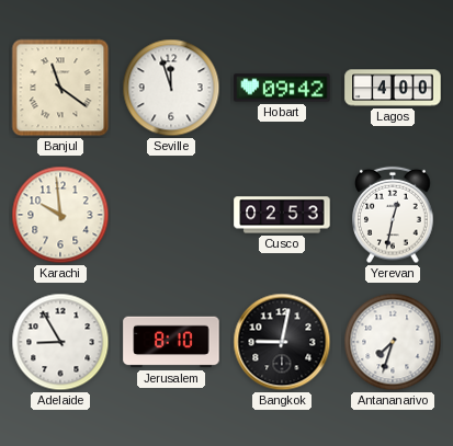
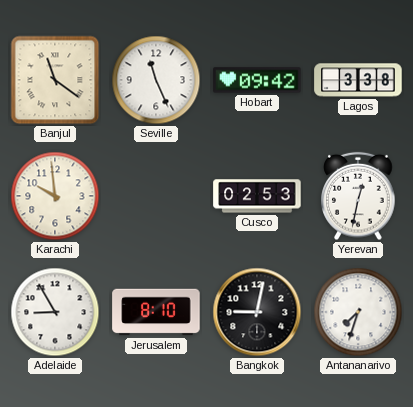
Seville: 11:57 -> 11:26
Lagos: 4:00 -> 3:38
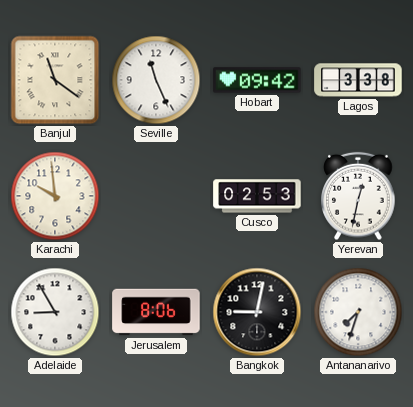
Jerusalem: 8:10 -> 8:06
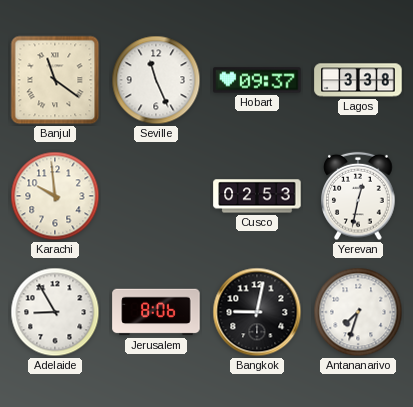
Hobart: 09:42 -> 09:37
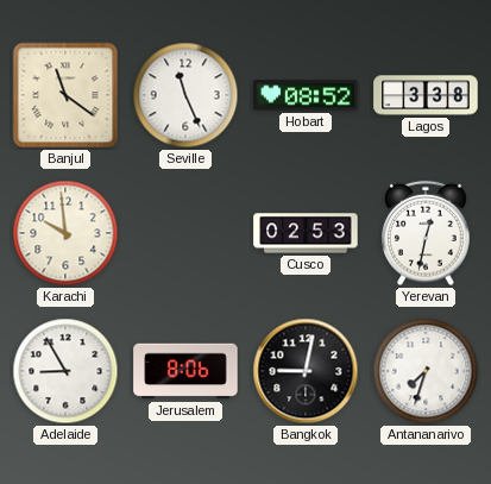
Hobart: 09:37 -> 08:52
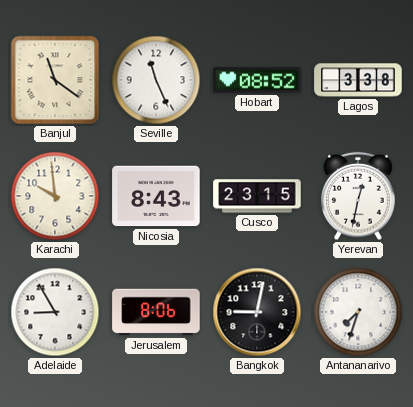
Nicosia: none -> 8:43
Cusco: 02:53 -> 23:15
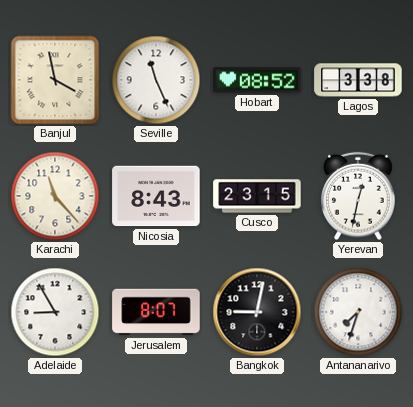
Banjul: 11:21 -> 3:58
Karachi: 9:59 -> 11:23
Jerusalem: 8:06 -> 8:07
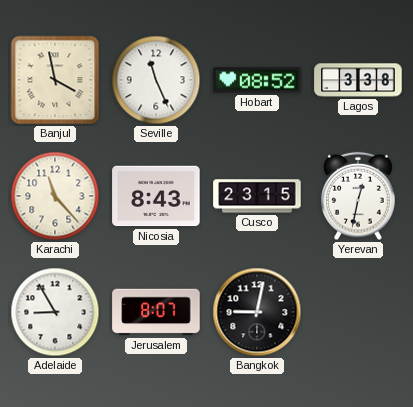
Antananarivo: 7:33 -> none
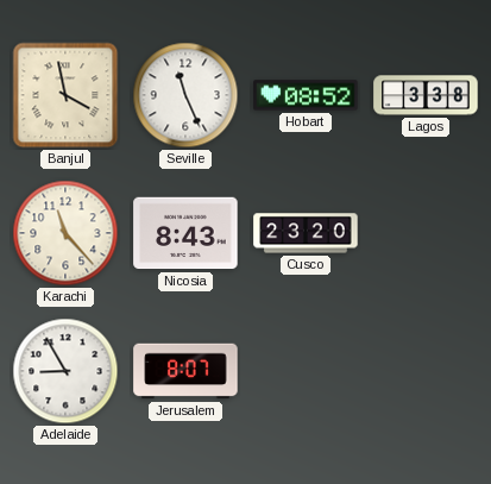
Cusco: 23:15 -> 23:20
Yerevan: 12:32 -> none
Bangkok: 9:02 -> none
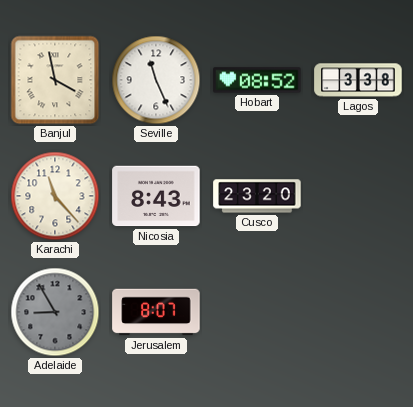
Adelaide dial: white -> grey
